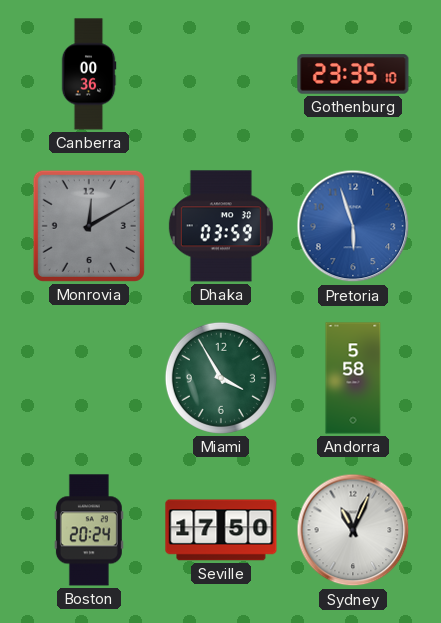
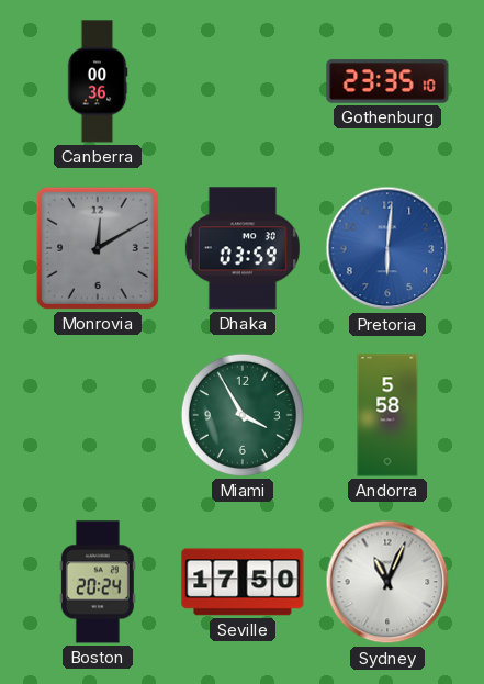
Pretoria: 5:57 -> 6:01
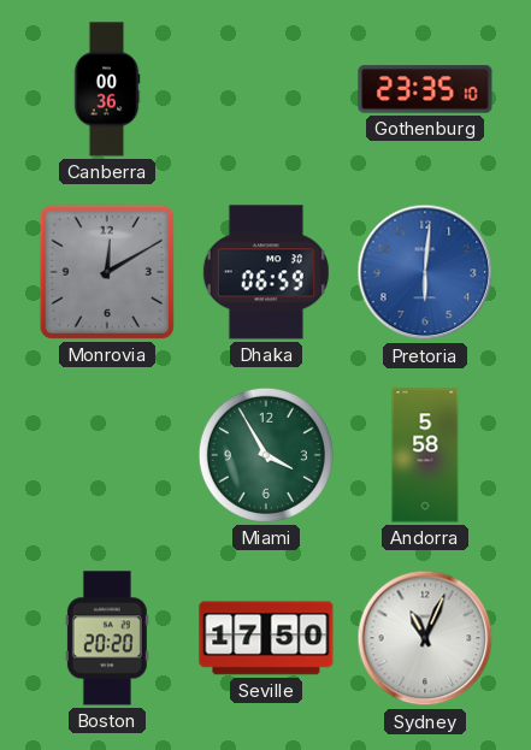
Dhaka: 03:59 -> 06:59
Boston: 20:24 -> 20:20
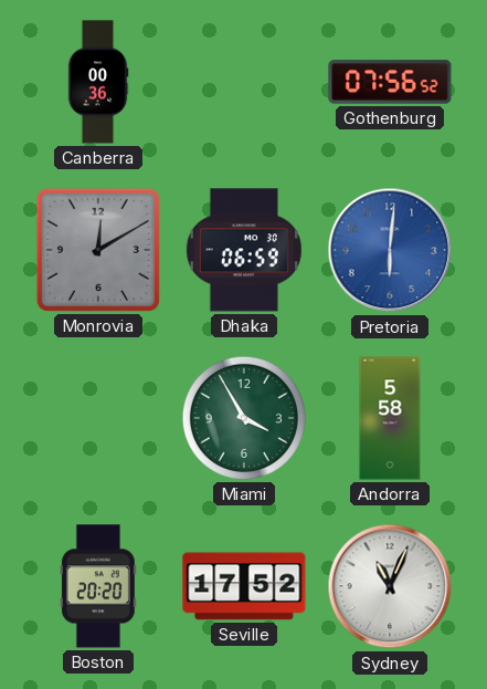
Gothenburg: 23:35 -> 07:56
Seville: 17:50 -> 17:52
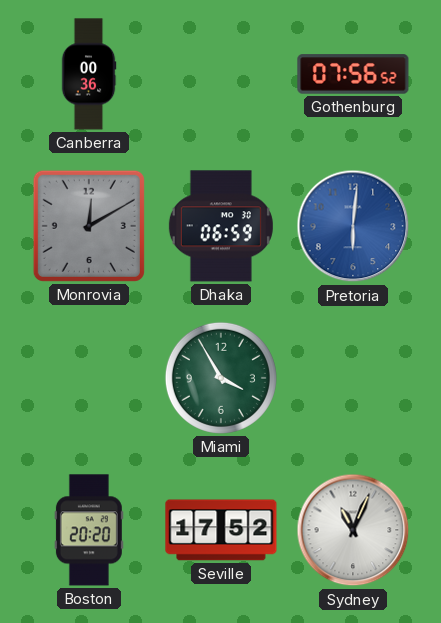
Andorra: 5:58 -> none
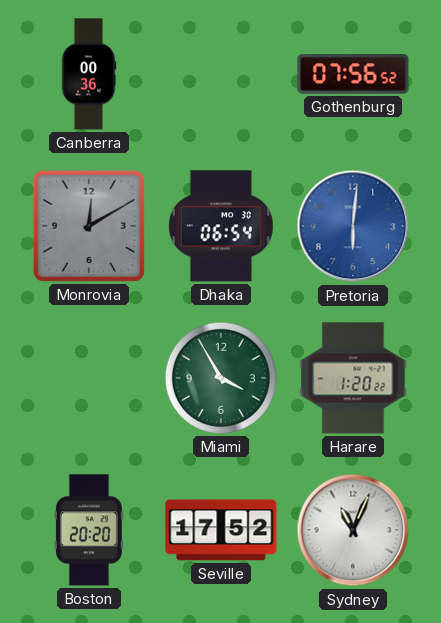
Dhaka: 06:59 -> 06:54
Harare: none -> 1:20
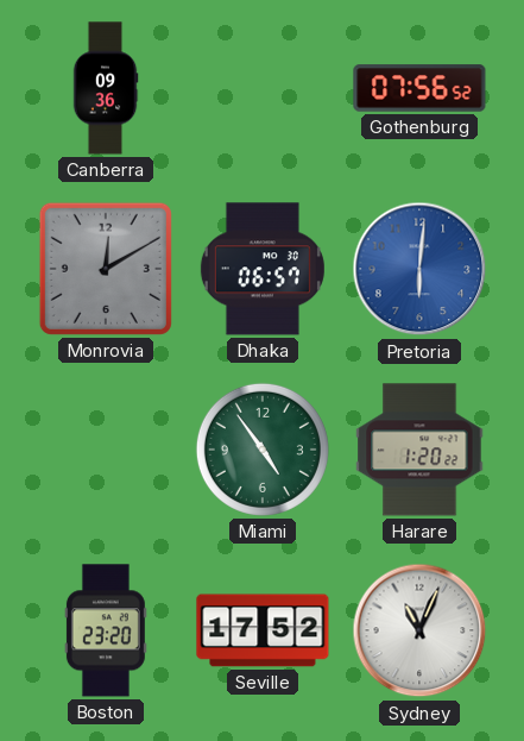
Canberra: 00:36 -> 09:36
Dhaka: 06:54 -> 06:57
Miami: 3:55 -> 4:54
Boston: 20:20 -> 23:20
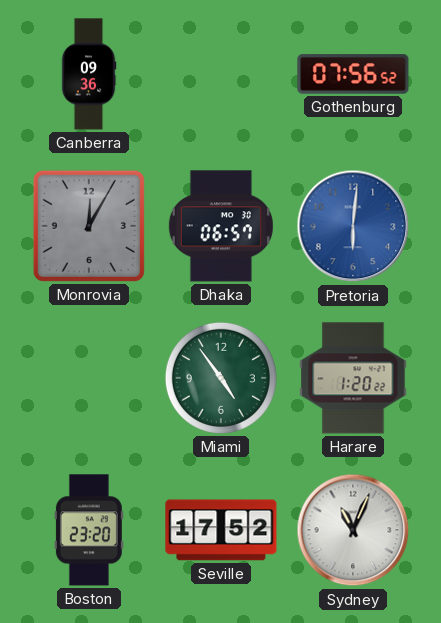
Monrovia: 12:10 -> 12:05
